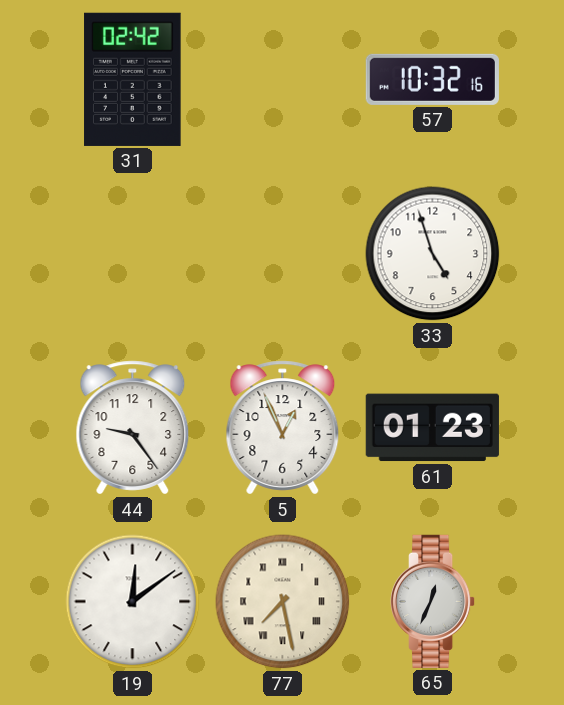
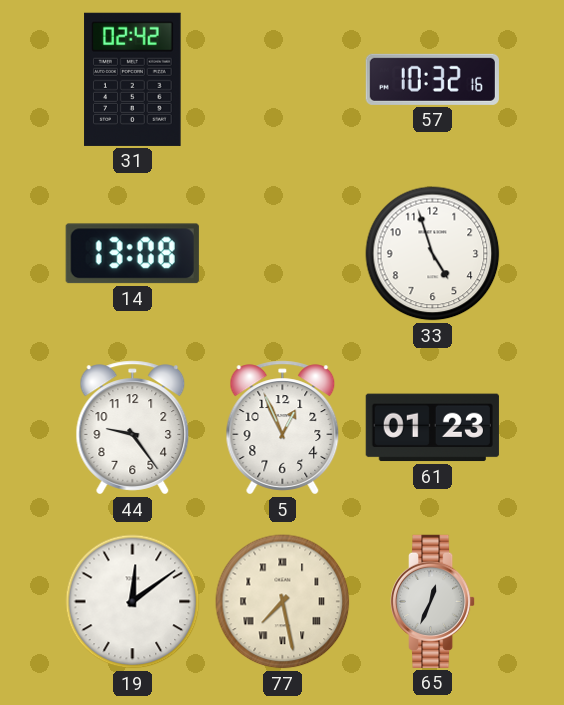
14: none -> 13:08
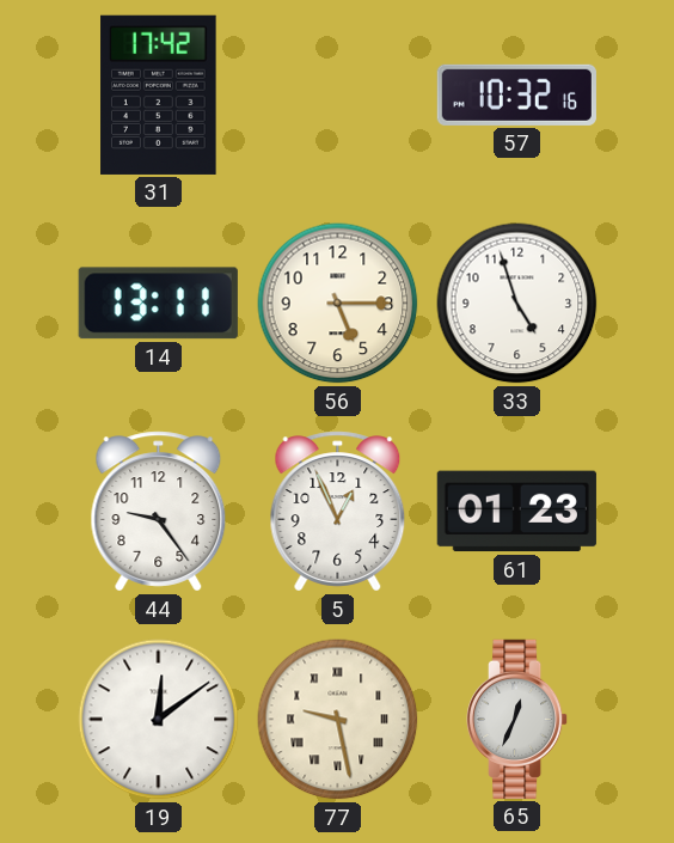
31: 02:42 -> 17:42
14: 13:08 -> 13:11
56: none -> 5:15
77: 7:28 -> 9:28
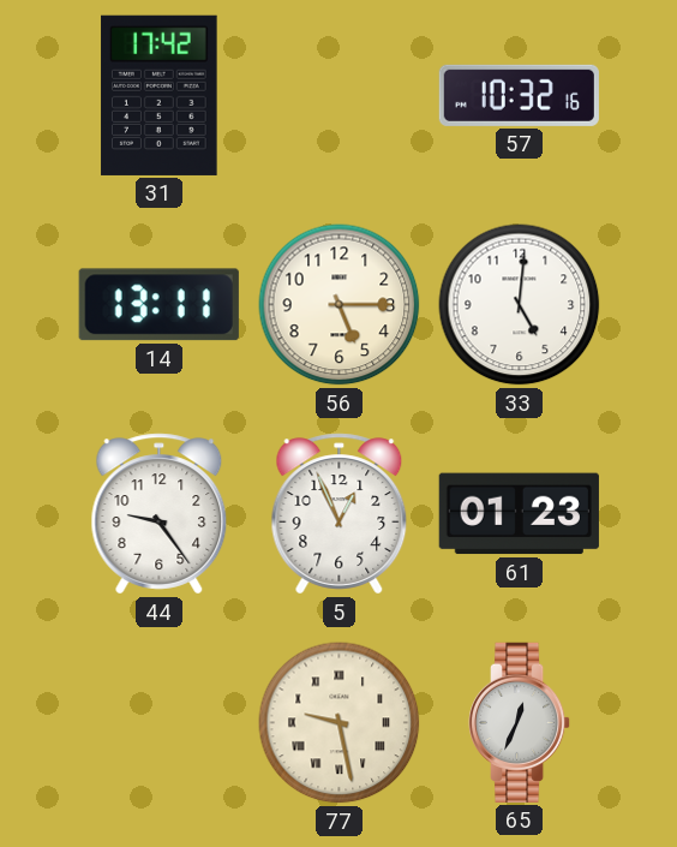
33: 4:57 -> 5:01
19: 12:09 -> none
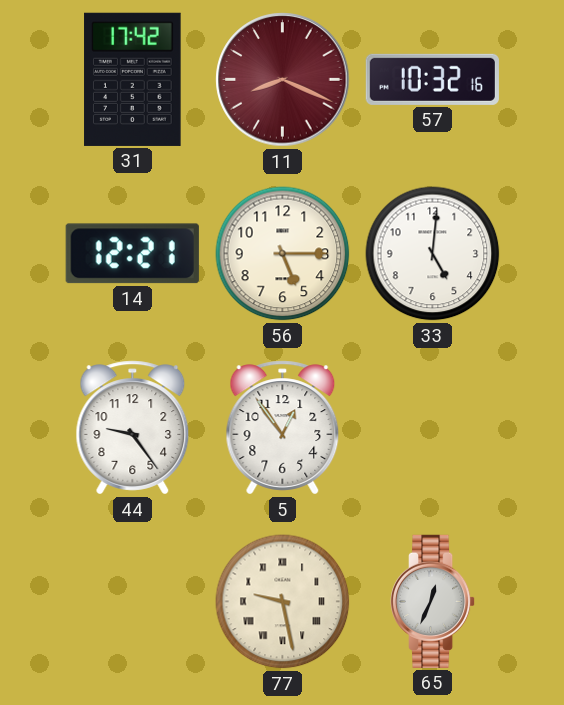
11: none -> 8:19
14: 13:11 -> 12:21
5: 12:56 -> 12:54
61: 01:23 -> none
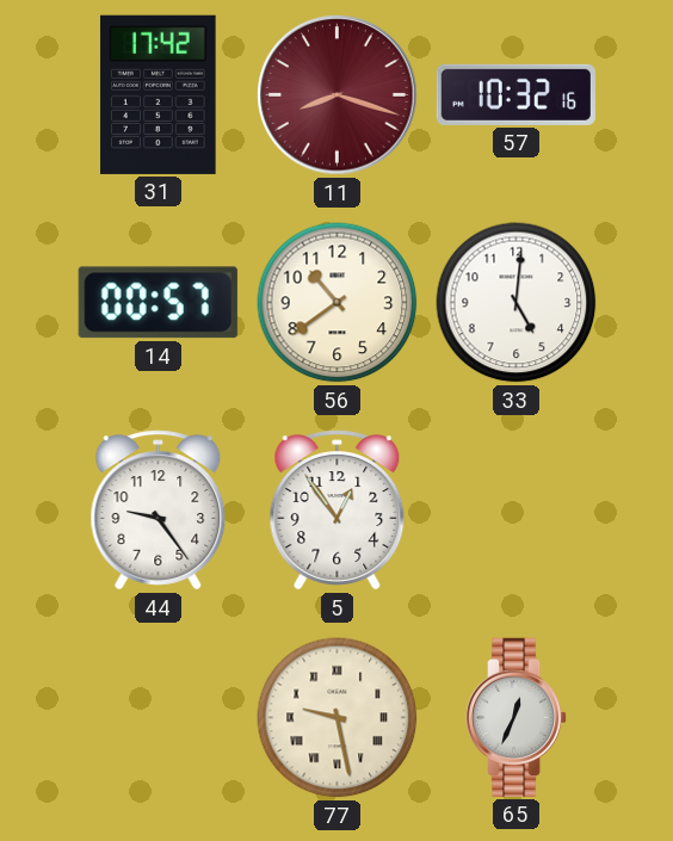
11: 8:19 -> 8:18
14: 12:21 -> 00:57
56: 5:15 -> 10:39
